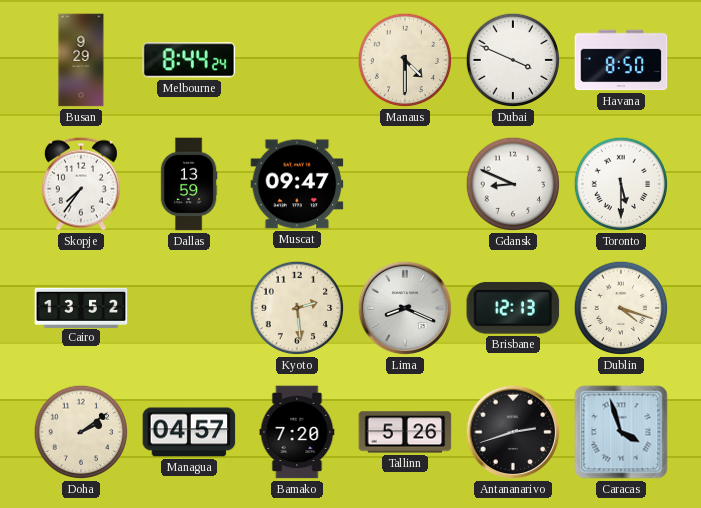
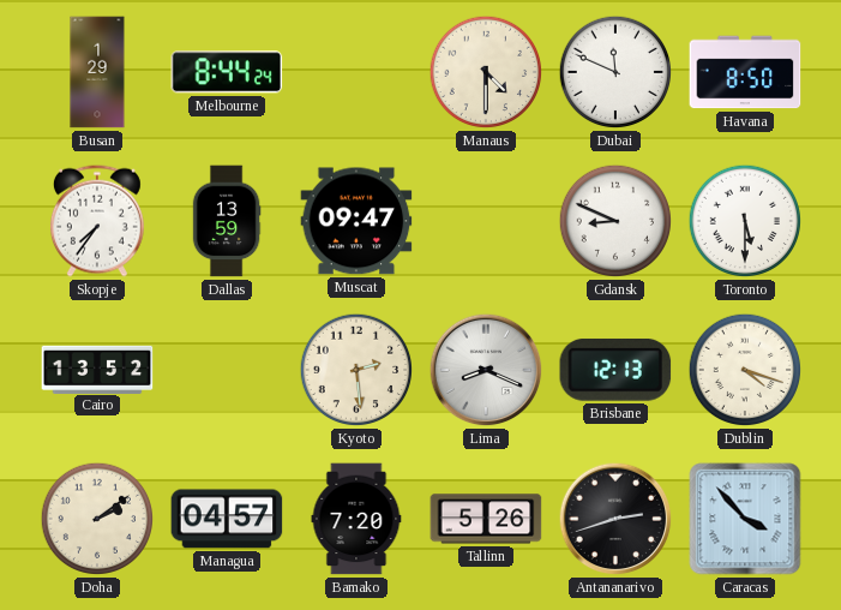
Busan: 9:29 -> 1:29
Dubai: 3:49 -> 11:49
Caracas: 3:57 -> 3:53
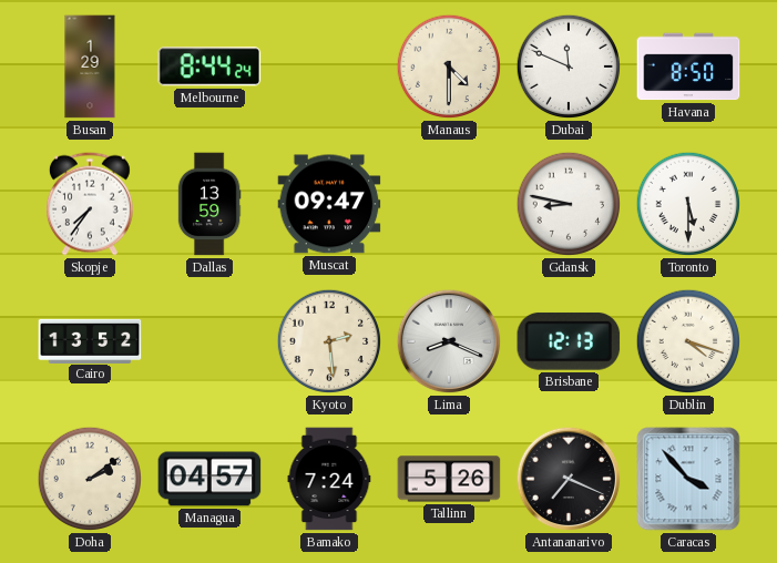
Gdansk: 8:49 -> 8:47
Bamako: 7:20 -> 7:24
Antananarivo: 2:42 -> 7:19
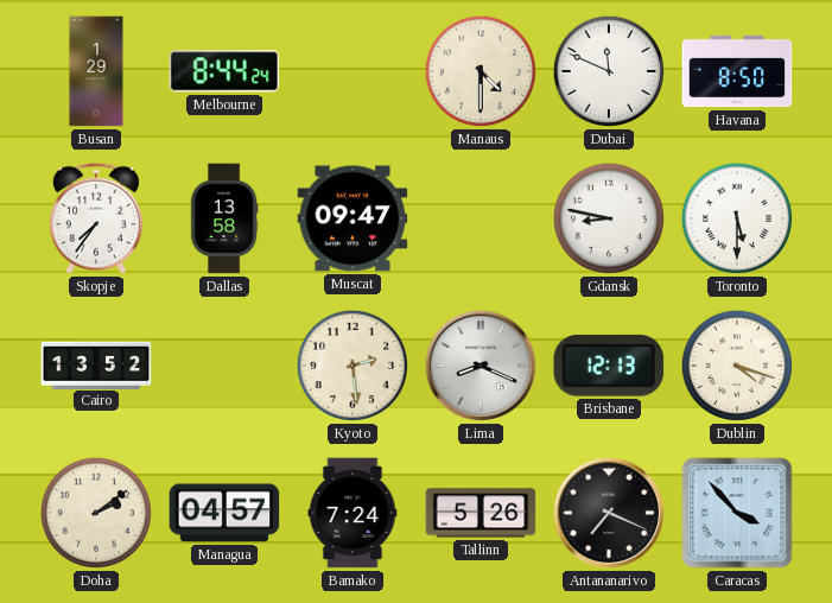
Dallas: 13:59 -> 13:58
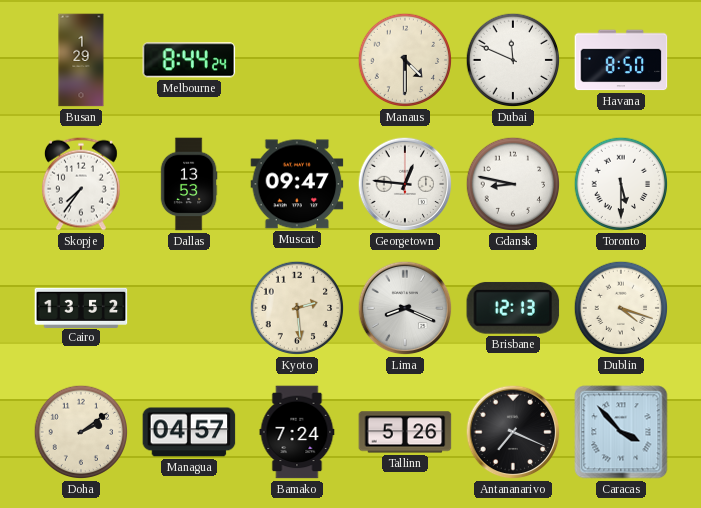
Dallas: 13:58 -> 13:53
Georgetown: none -> 12:46
